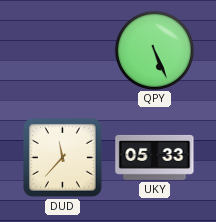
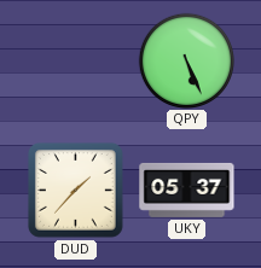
DUD: 11:37 -> 1:37
UKY: 05:33 -> 05:37
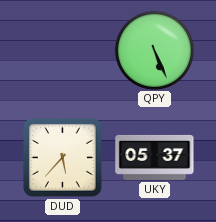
DUD: 1:37 -> 5:37
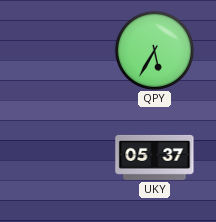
QPY: 5:26 -> 5:35
DUD: 5:37 -> none
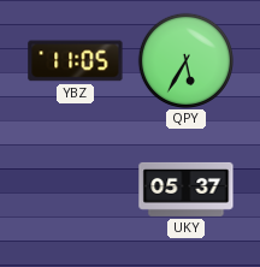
YBZ: none -> 11:05
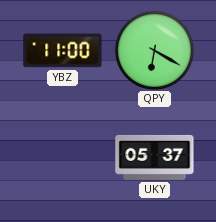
YBZ: 11:05 -> 11:00
QPY: 5:35 -> 6:20
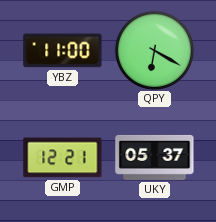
GMP: none -> 12:21
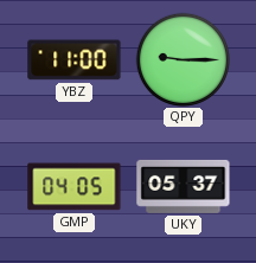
QPY: 6:20 -> 9:15
GMP: 12:21 -> 04:05
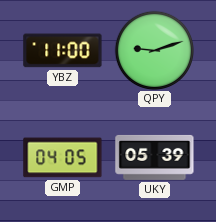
QPY: 9:15 -> 9:12
UKY: 05:37 -> 05:39
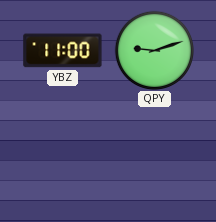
GMP: 04:05 -> none
UKY: 05:39 -> none
